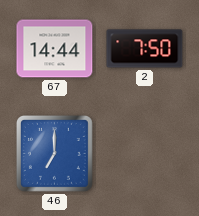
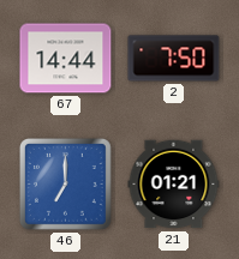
21: none -> 01:21
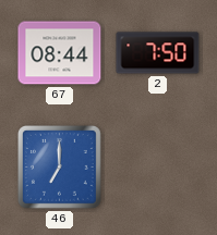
67: 14:44 -> 08:44
21: 01:21 -> none
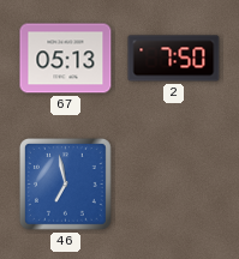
67: 08:44 -> 05:13
46: 7:00 -> 6:58
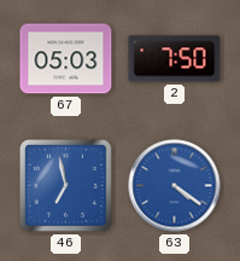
67: 05:13 -> 05:03
63: none -> 4:21
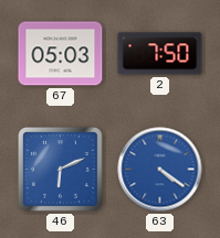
46: 6:58 -> 6:11
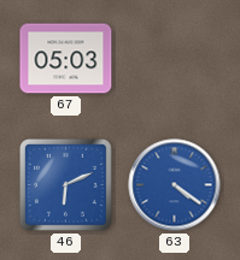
2: 7:50 -> none
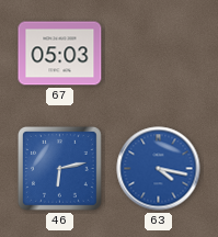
46: 6:11 -> 6:13
63: 4:21 -> 4:17
